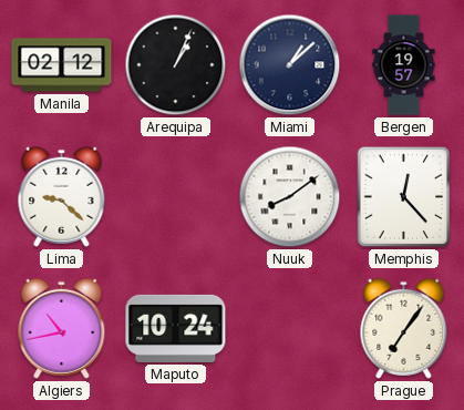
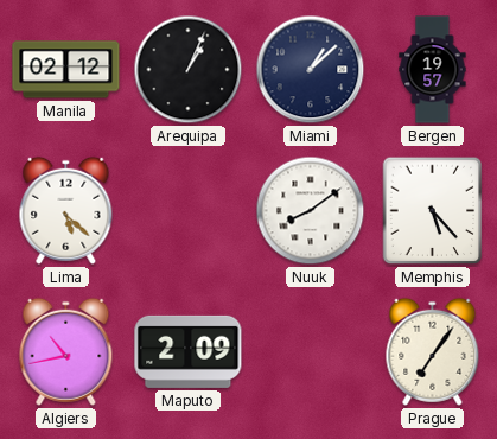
Lima: 9:22 -> 5:22
Memphis: 12:23 -> 5:23
Maputo: 10:24 -> 2:09
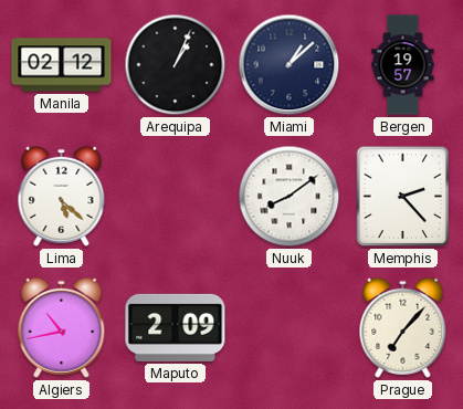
Memphis: 5:23 -> 2:23
Prague: 7:06 -> 7:07
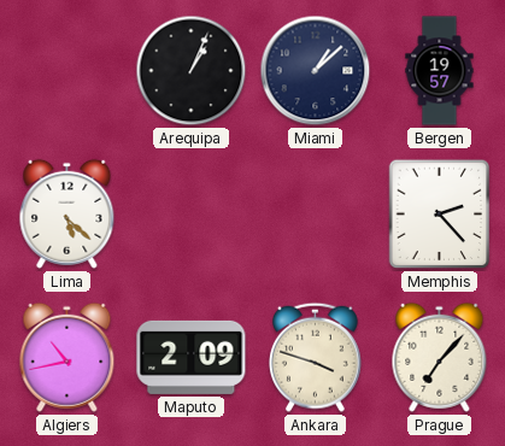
Manila: 02:12 -> none
Nuuk: 8:09 -> none
Ankara: none -> 3:48
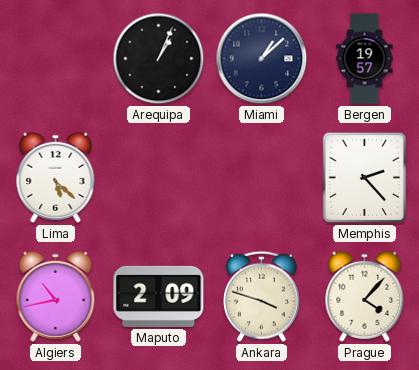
Prague: 7:07 -> 4:07
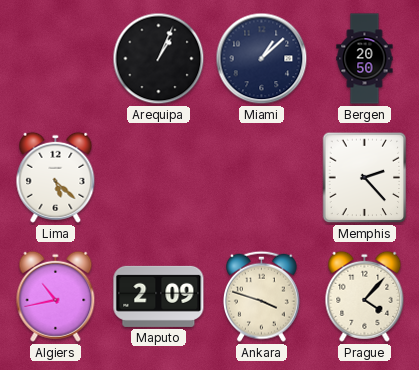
Bergen: 19:57 -> 20:50
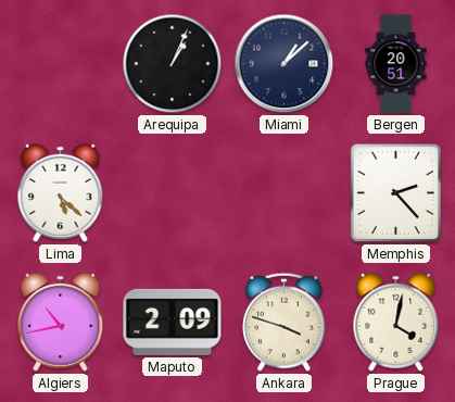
Bergen: 20:50 -> 20:51
Prague: 4:07 -> 4:02
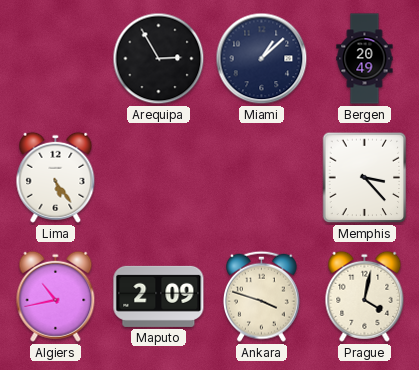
Arequipa: 1:04 -> 2:55
Bergen: 20:51 -> 20:49
Lima: 5:22 -> 5:24
Memphis: 2:23 -> 3:23
